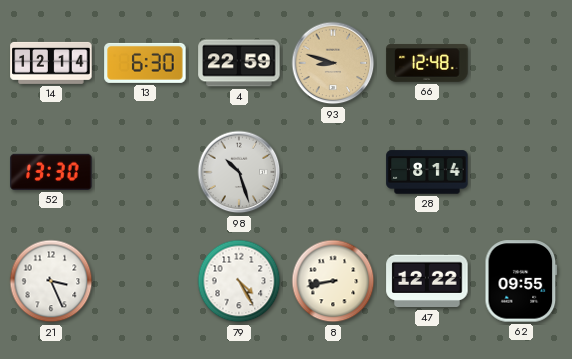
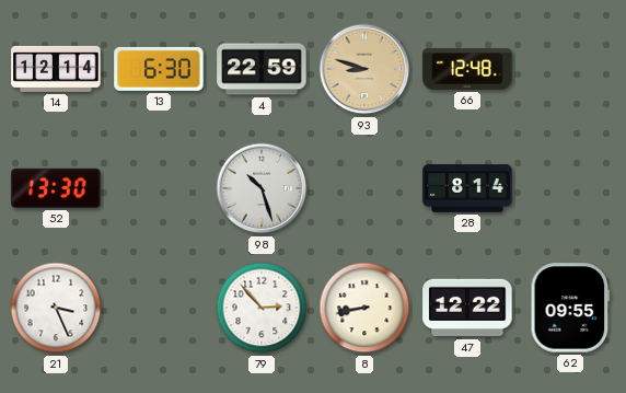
79: 4:25 -> 2:53
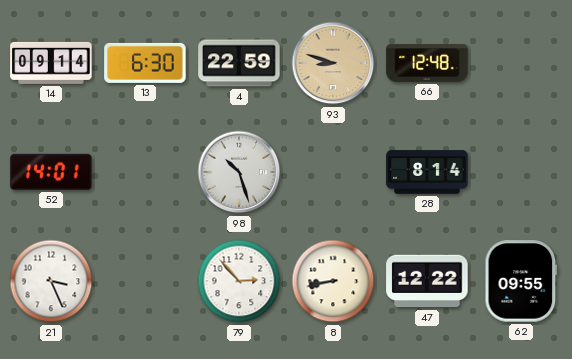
14: 12:14 -> 09:14
52: 13:30 -> 14:01
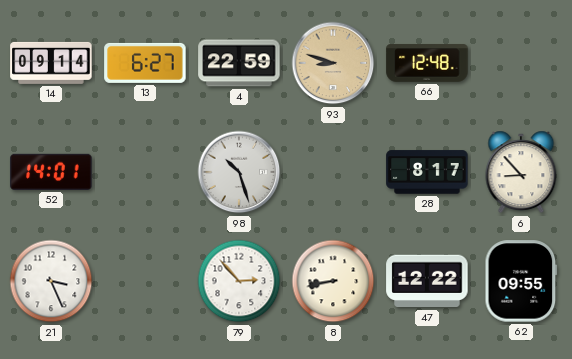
13: 6:30 -> 6:27
28: 8:14 -> 8:17
6: none -> 8:53
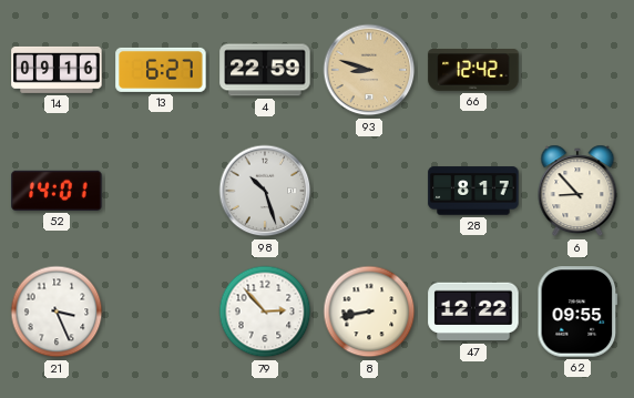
14: 09:14 -> 09:16
66: 12:48 -> 12:42
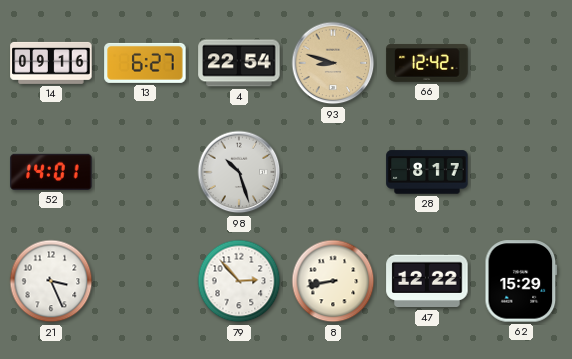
4: 22:59 -> 22:54
6: 8:53 -> none
62: 09:55 -> 15:29
